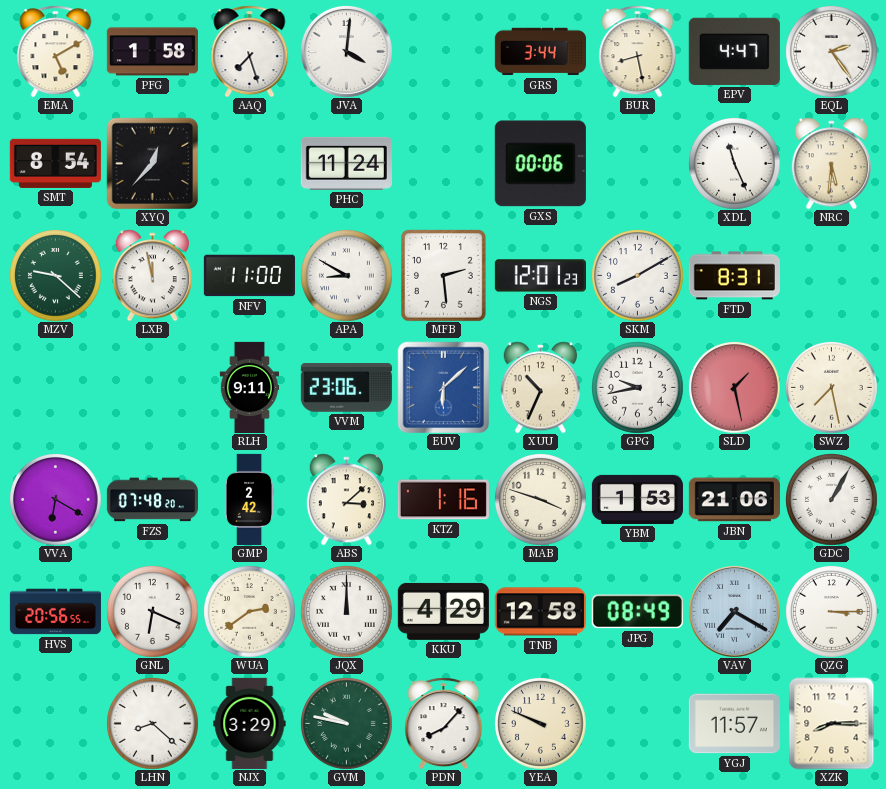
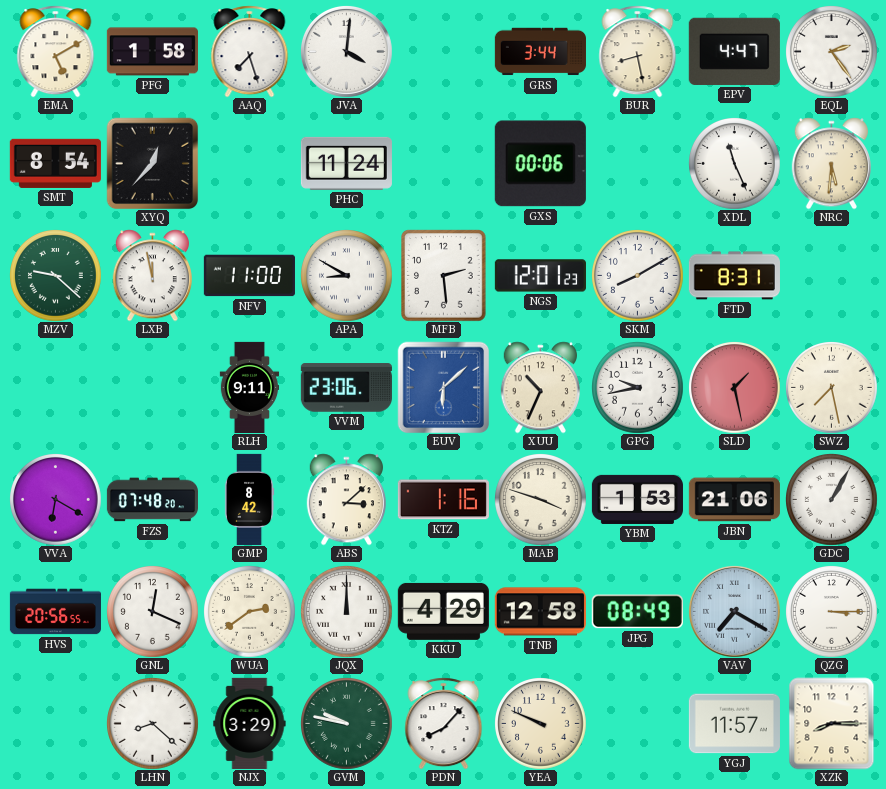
GMP: 2:42 -> 8:42
GNL: 6:19 -> 12:19
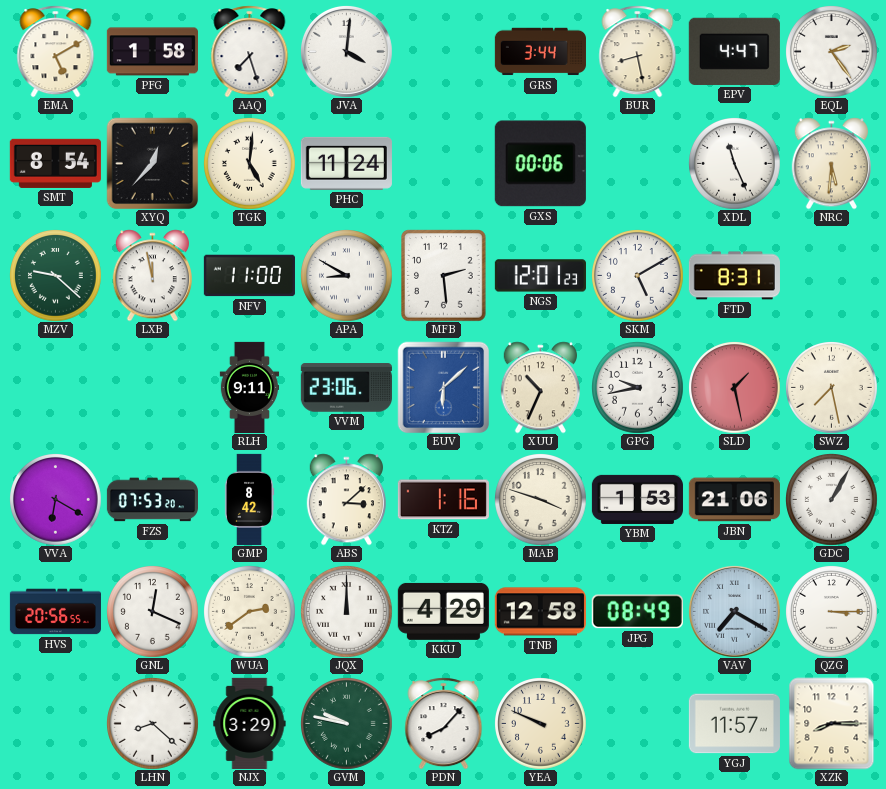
TGK: none -> 5:01
SKM: 8:10 -> 5:10
FZS: 07:48 -> 07:53
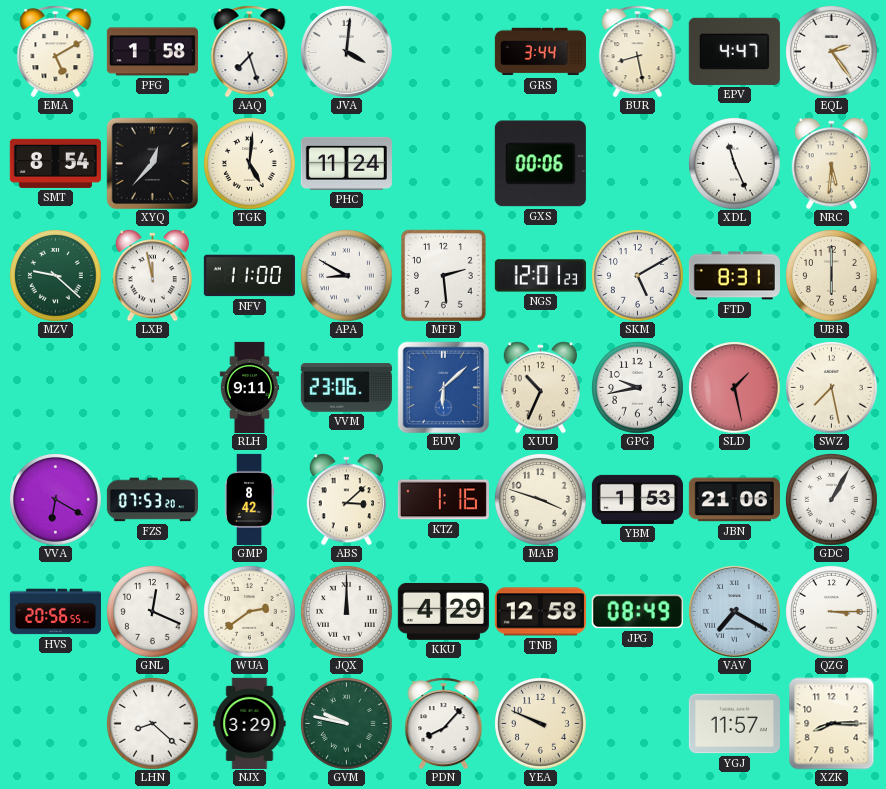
UBR: none -> 6:00
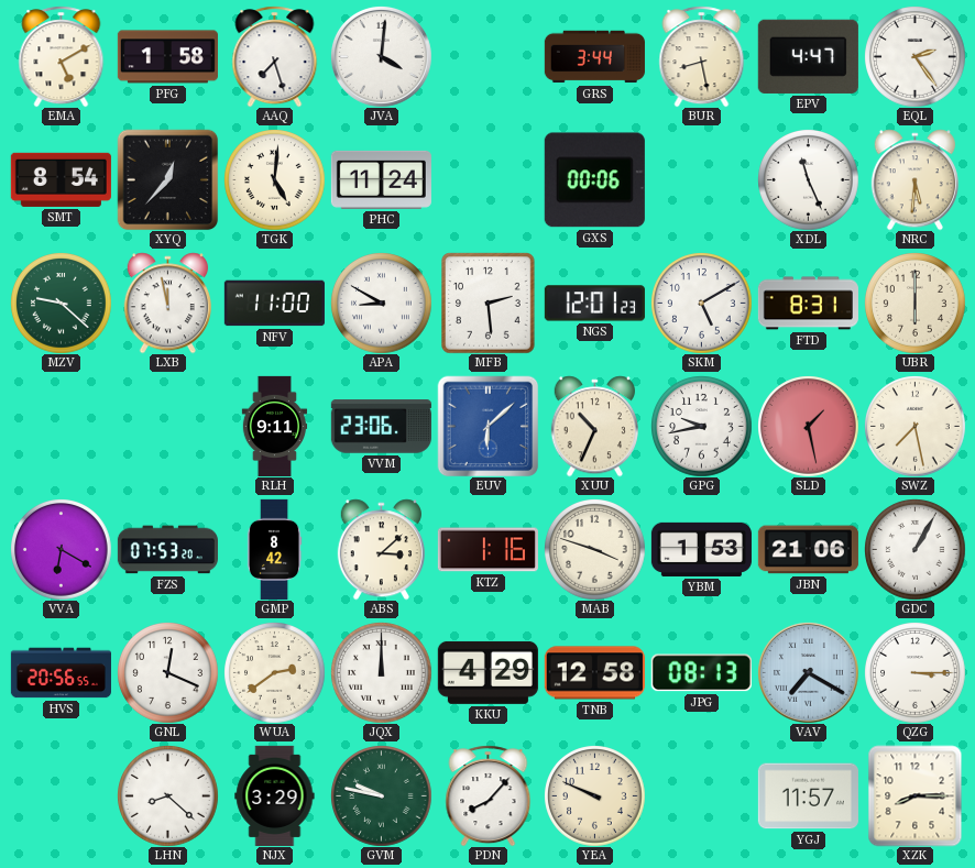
JPG: 08:49 -> 08:13
